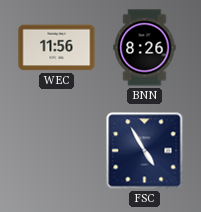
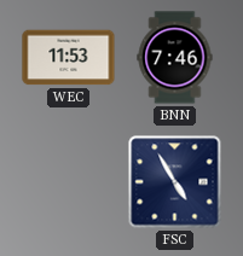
WEC: 11:56 -> 11:53
BNN: 8:26 -> 7:46
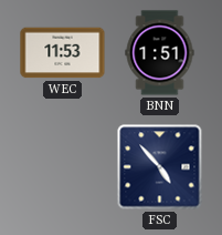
BNN: 7:46 -> 1:51
FSC: 4:55 -> 4:53
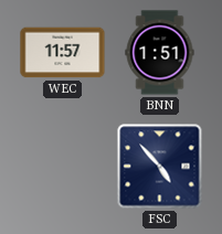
WEC: 11:53 -> 11:57
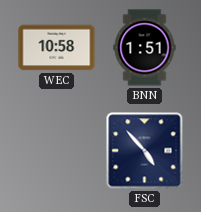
WEC: 11:57 -> 10:58
